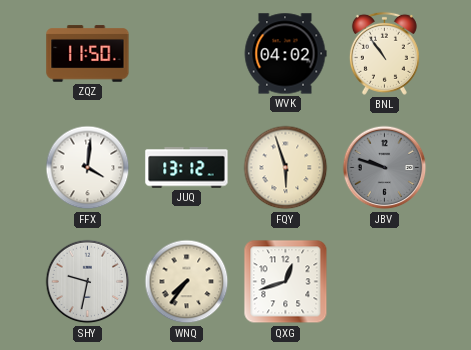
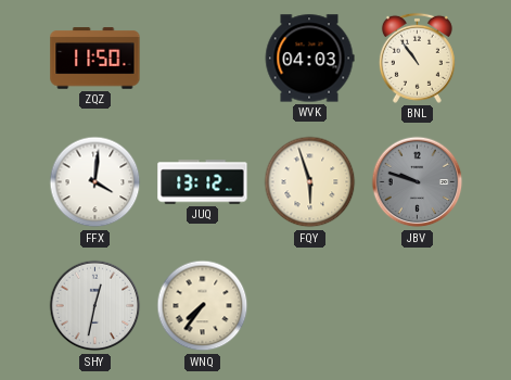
WVK: 04:02 -> 04:03
SHY: 9:32 -> 12:32
QXG: 12:42 -> none
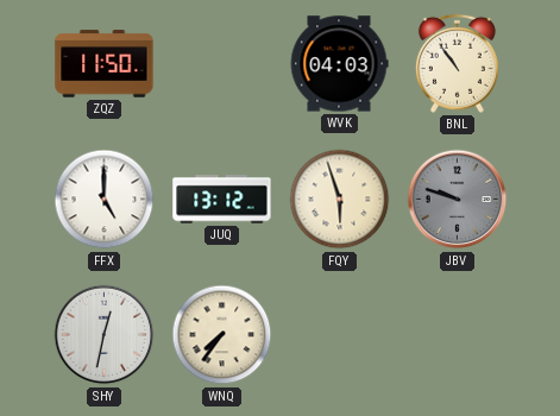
FFX: 4:01 -> 5:00
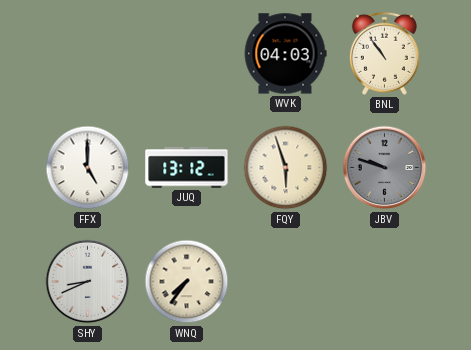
ZQZ: 11:50 -> none
SHY: 12:32 -> 8:41
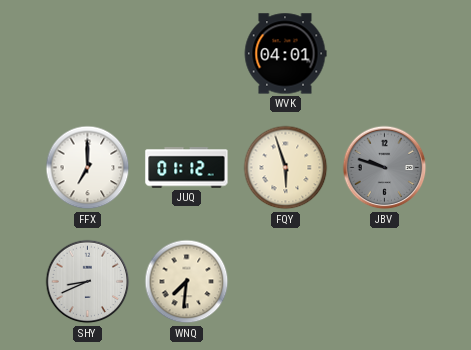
WVK: 04:03 -> 04:01
BNL: 10:54 -> none
FFX: 5:00 -> 7:00
JUQ: 13:12 -> 01:12
WNQ: 7:36 -> 7:31
